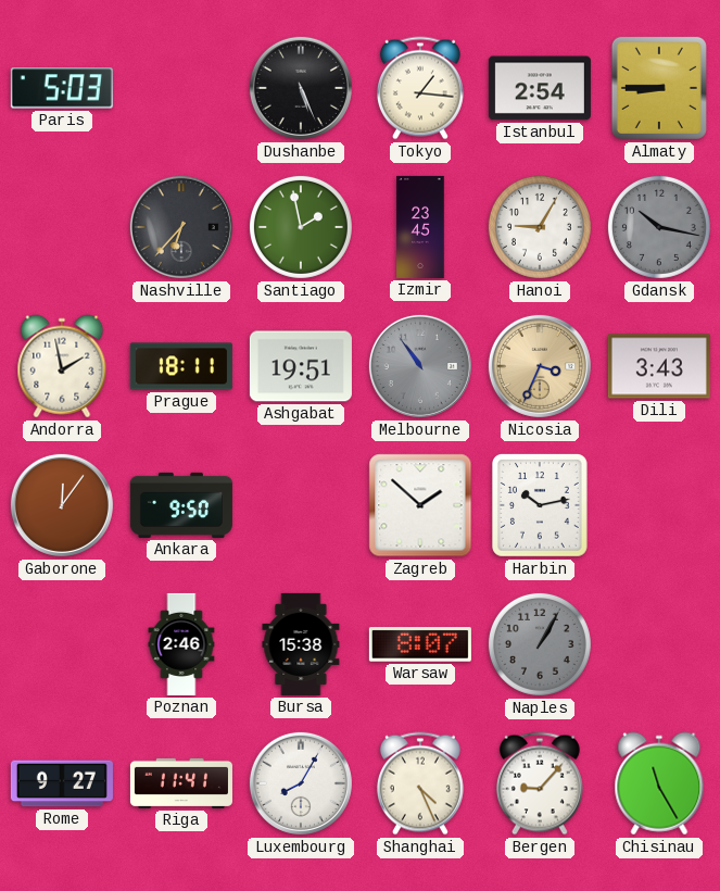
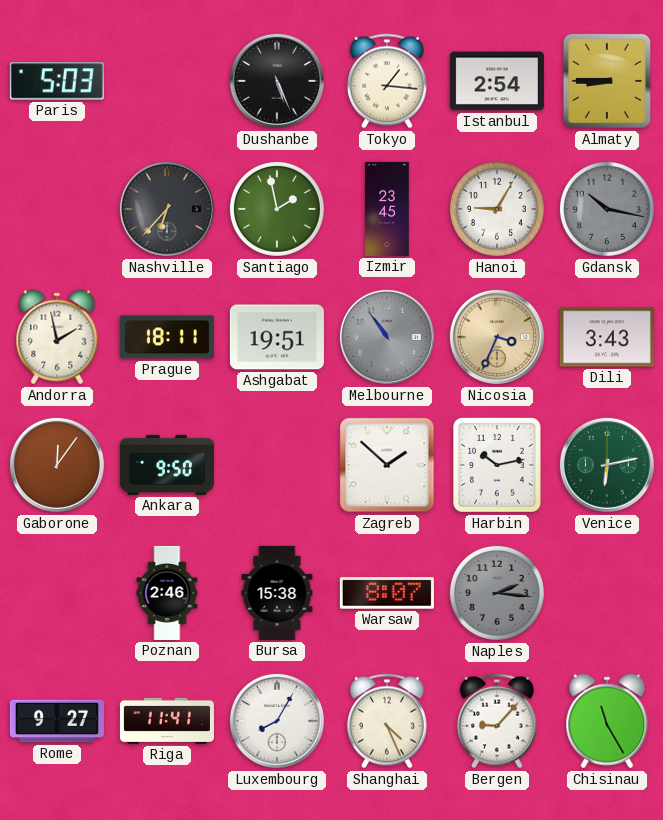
Venice: none -> 6:13
Naples: 1:05 -> 2:16
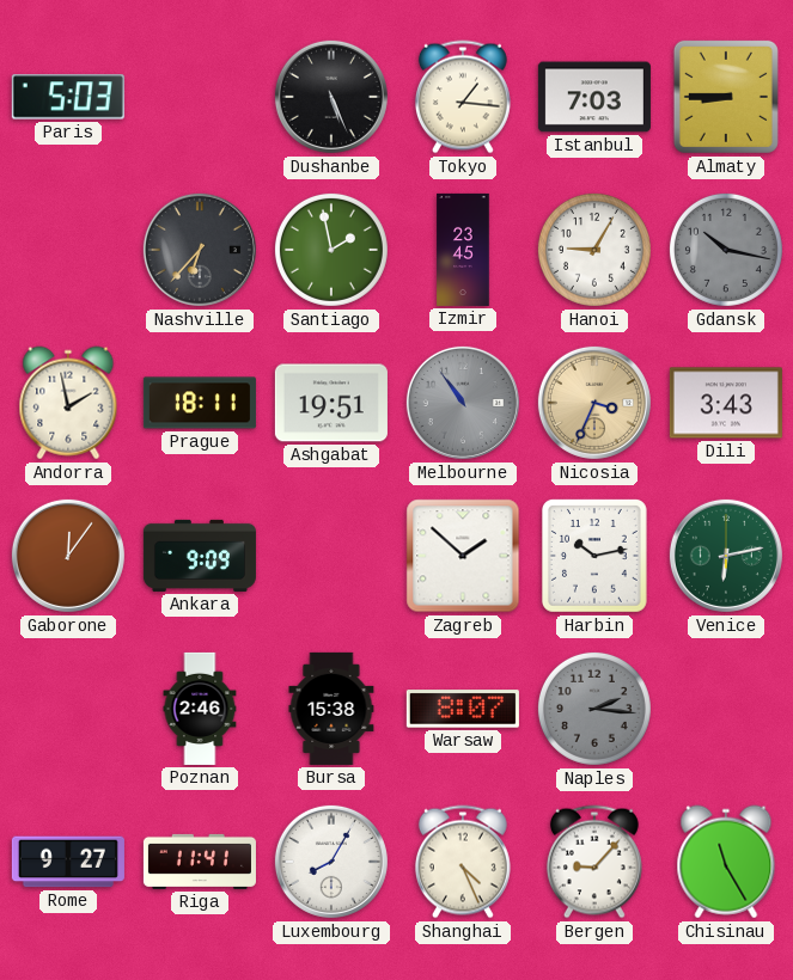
Istanbul: 2:54 -> 7:03
Ankara: 9:50 -> 9:09
